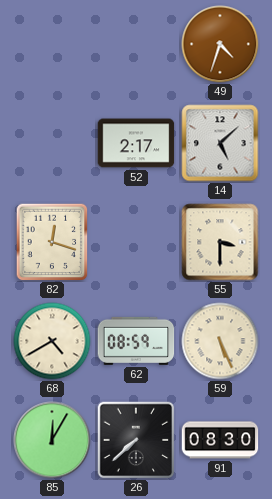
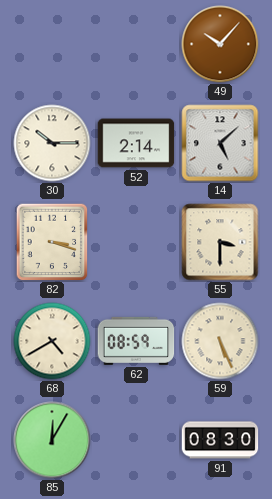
49: 4:33 -> 10:07
30: none -> 10:15
52: 2:17 -> 2:14
82: 12:18 -> 3:18
26: 7:38 -> none
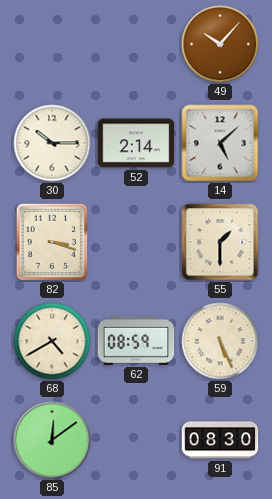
55: 3:30 -> 1:30
85: 12:05 -> 12:09
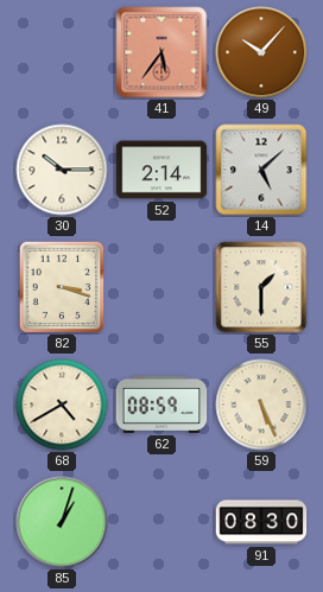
41: none -> 5:36
85: 12:09 -> 1:03
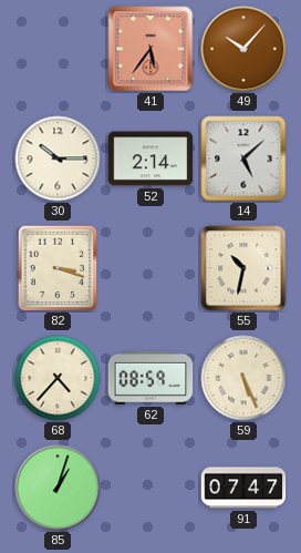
55: 1:30 -> 10:32
68: 4:40 -> 4:37
91: 08:30 -> 07:47
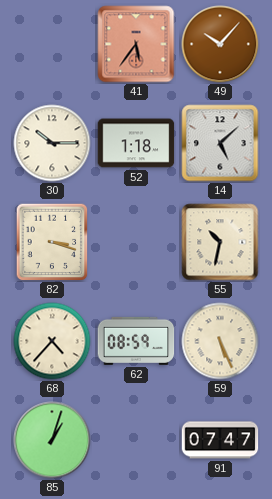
52: 2:14 -> 1:18
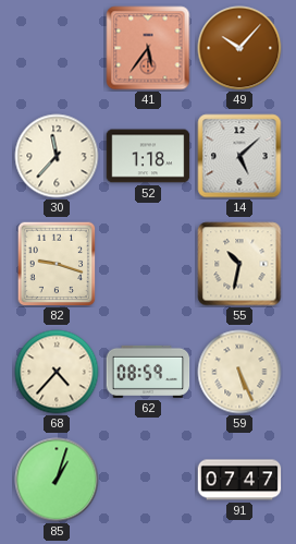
30: 10:15 -> 11:37
82: 3:18 -> 9:18
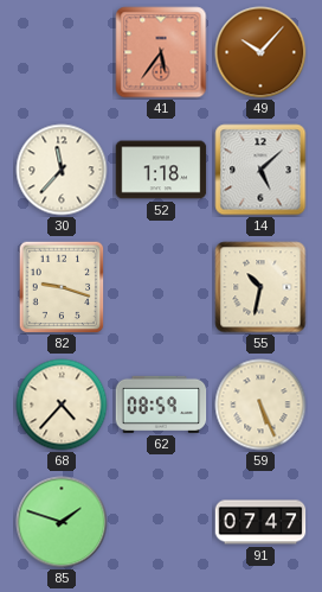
85: 1:03 -> 1:48
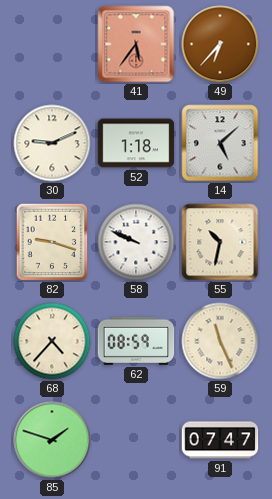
49: 10:07 -> 6:37
30: 11:37 -> 9:11
58: none -> 9:49
59: 5:26 -> 11:26
